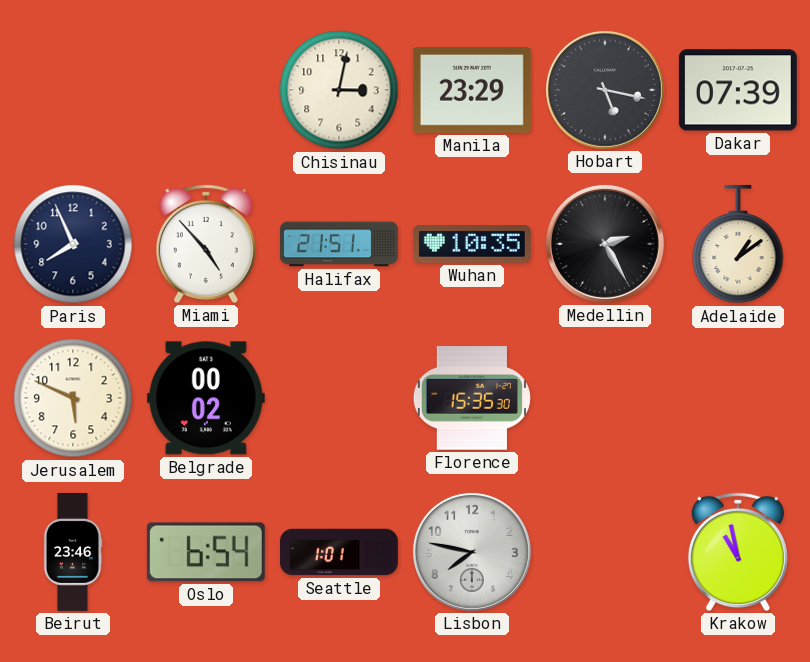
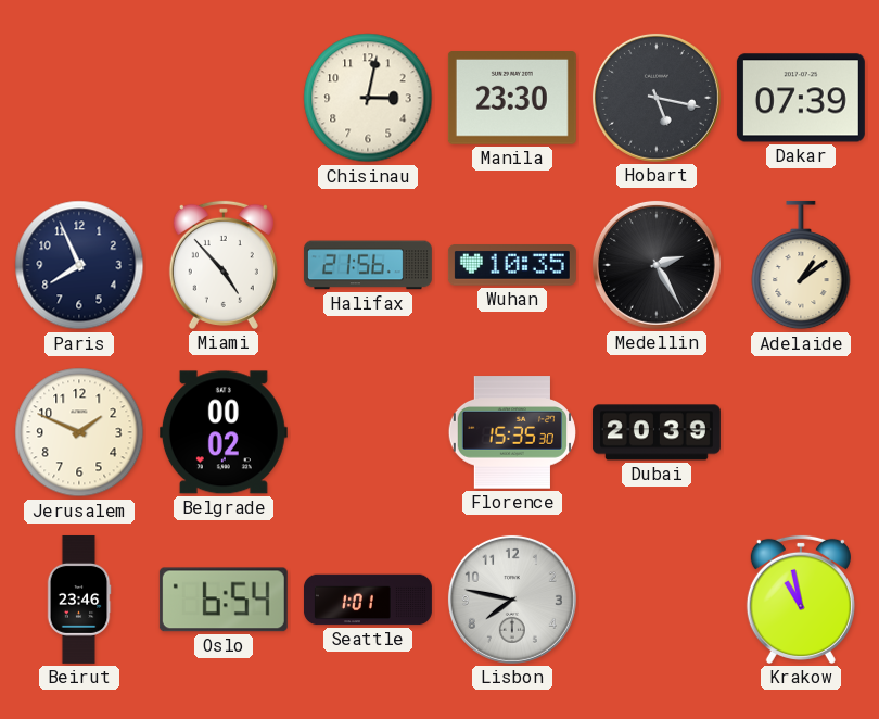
Manila: 23:29 -> 23:30
Halifax: 21:51 -> 21:56
Jerusalem: 5:49 -> 1:49
Dubai: none -> 20:39
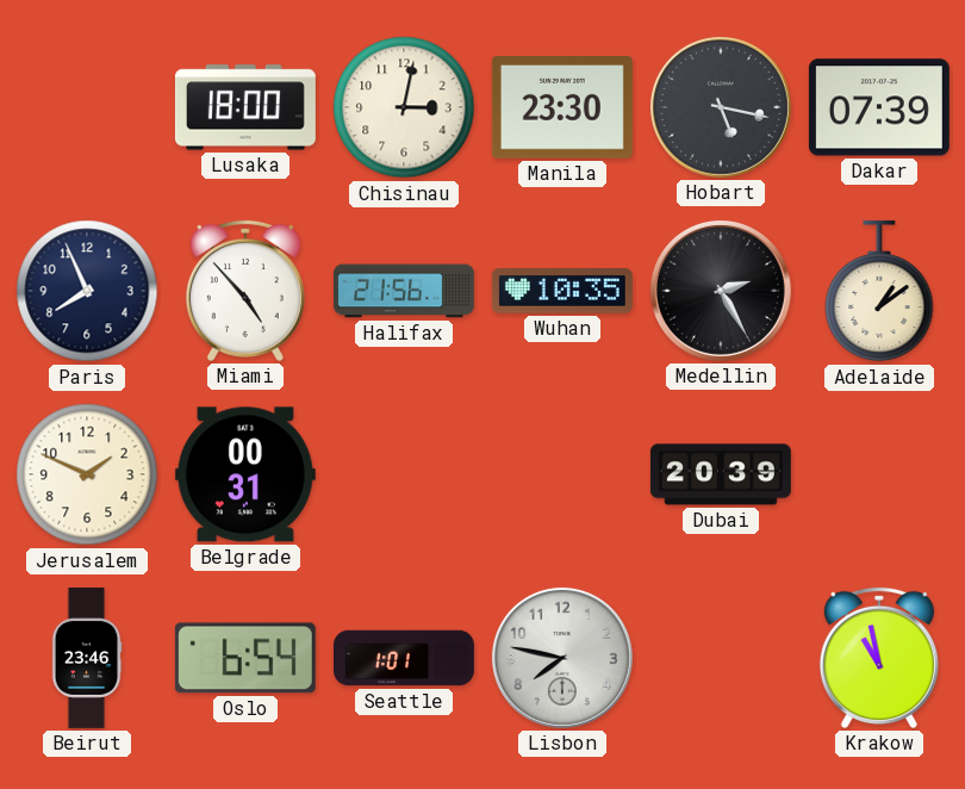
Lusaka: none -> 18:00
Belgrade: 00:02 -> 00:31
Florence: 15:35 -> none
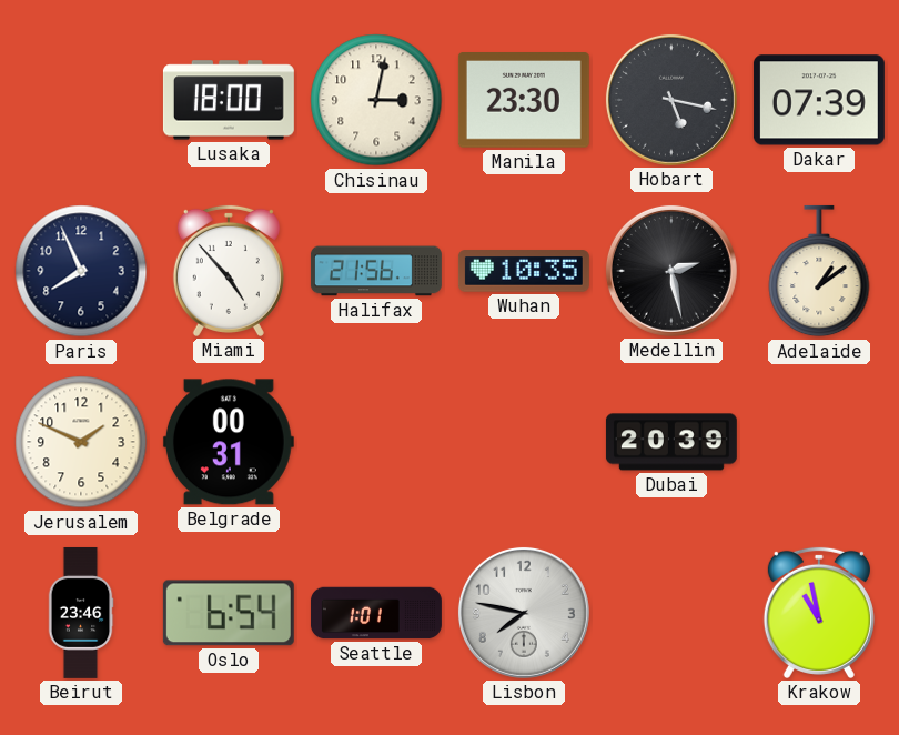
Medellin: 2:25 -> 2:28
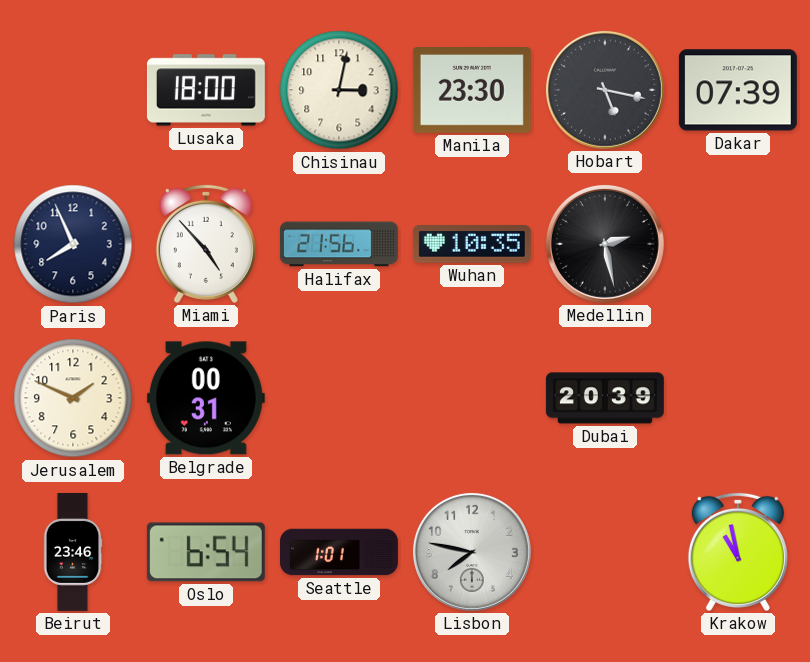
Adelaide: 1:09 -> none
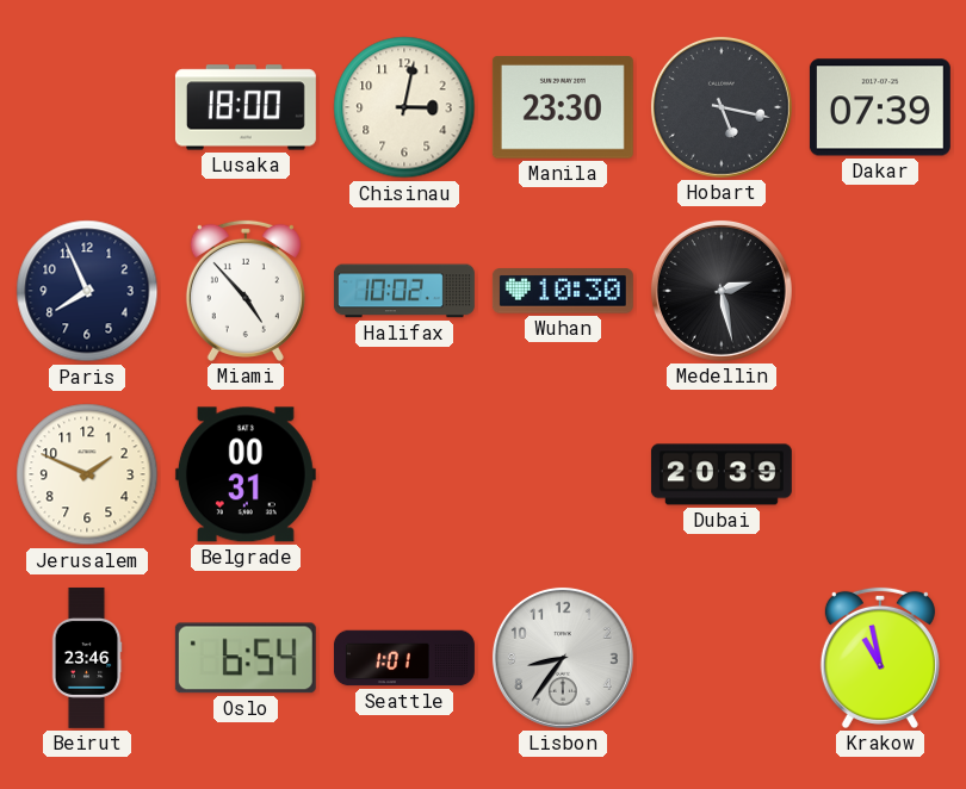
Halifax: 21:56 -> 10:02
Wuhan: 10:35 -> 10:30
Lisbon: 7:47 -> 8:36
